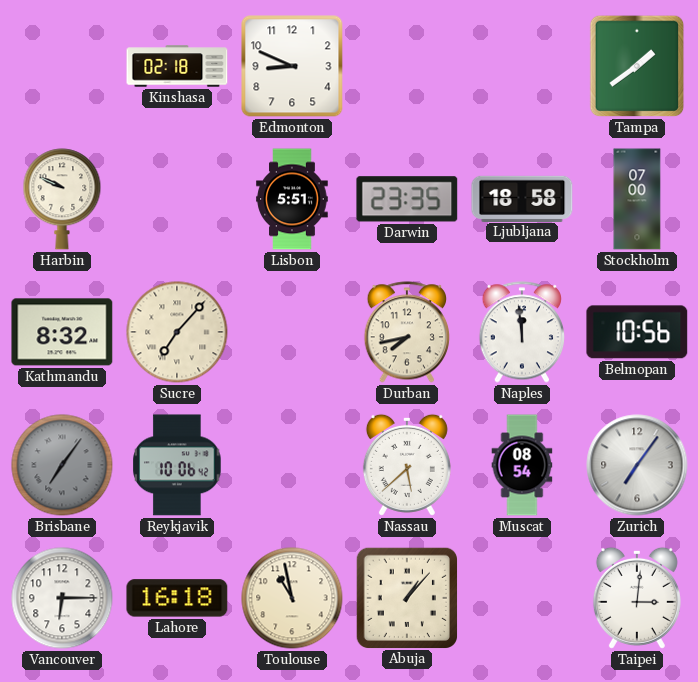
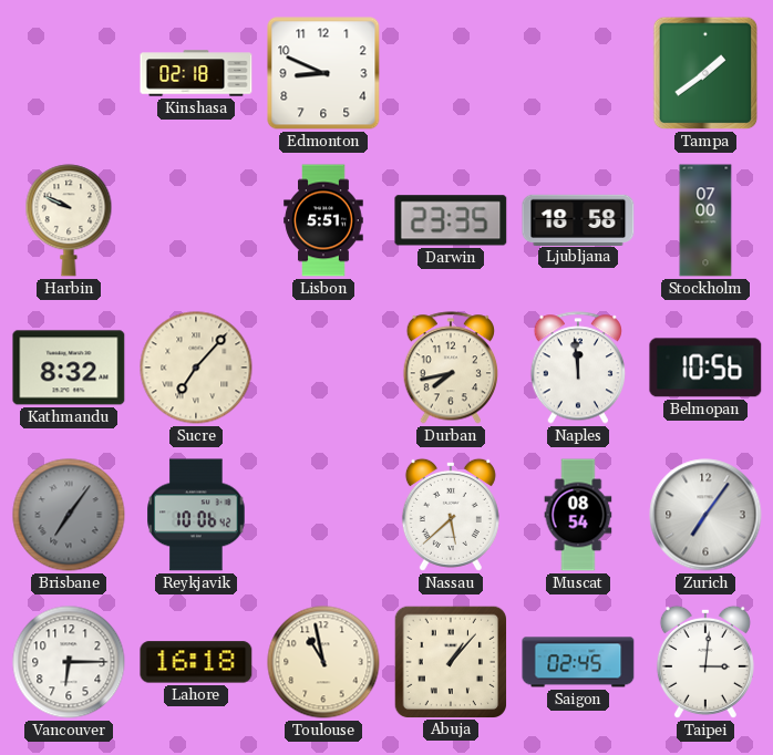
Saigon: none -> 02:45
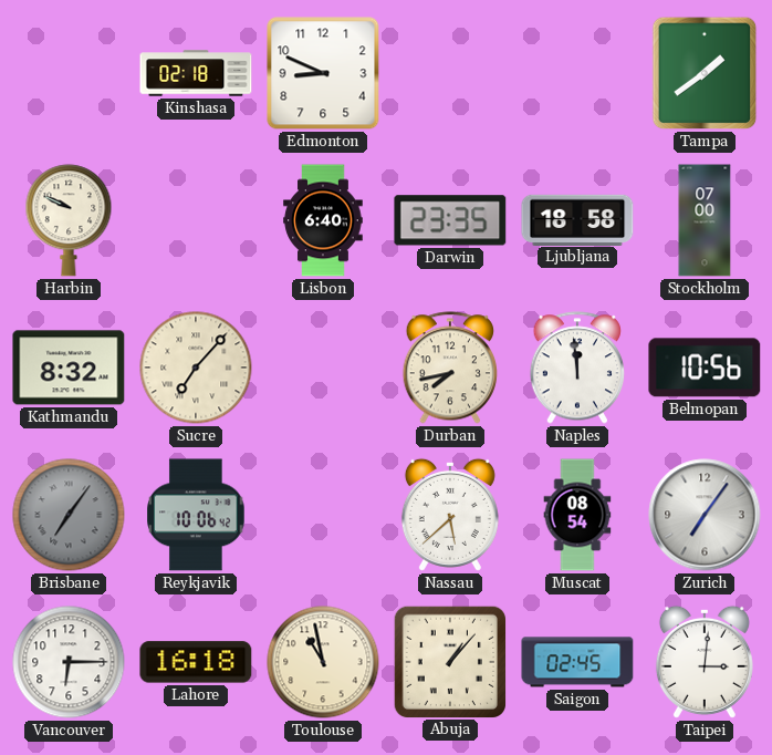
Lisbon: 5:51 -> 6:40
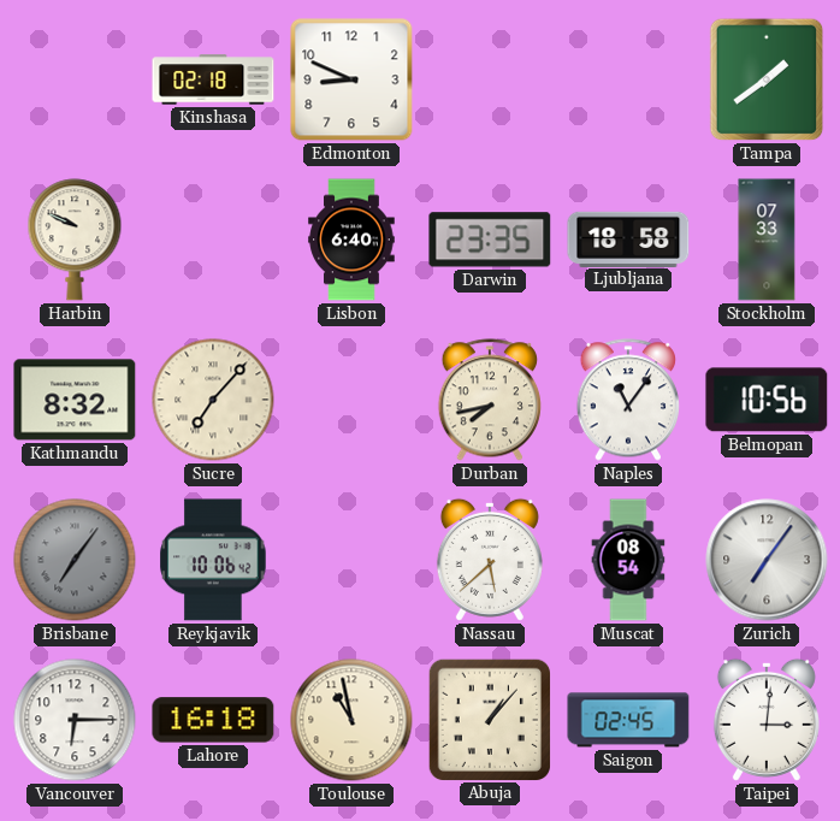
Stockholm: 07:00 -> 07:33
Naples: 11:59 -> 11:06
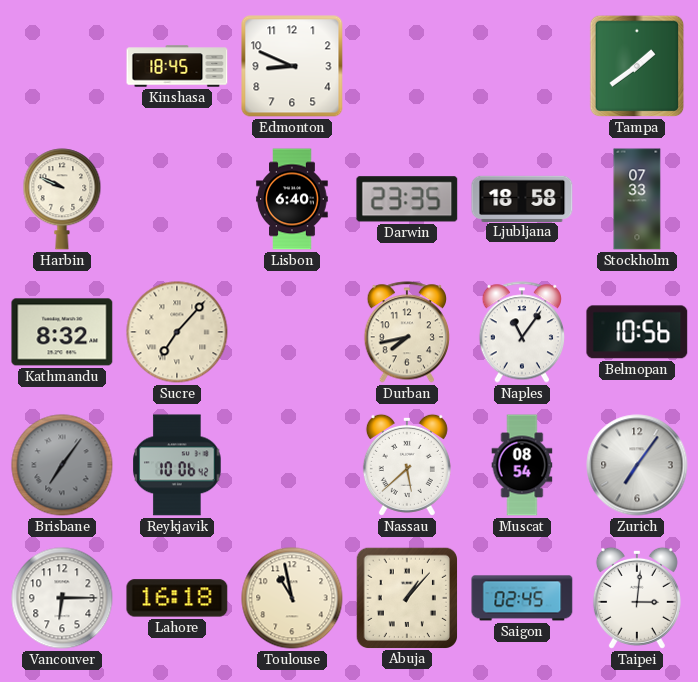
Kinshasa: 02:18 -> 18:45
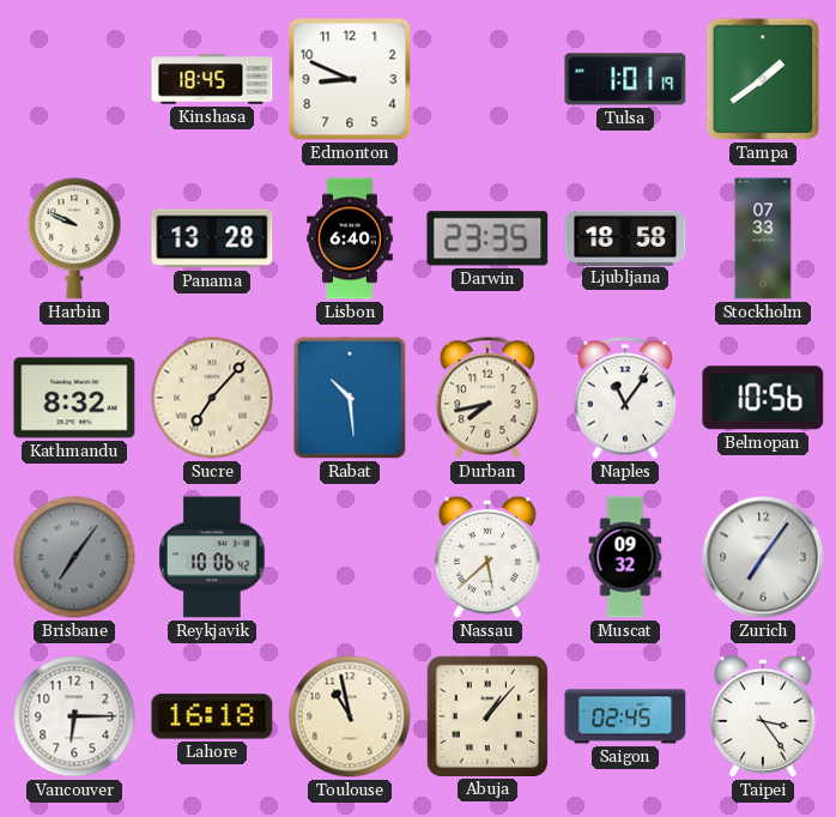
Tulsa: none -> 1:01
Panama: none -> 13:28
Rabat: none -> 10:29
Muscat: 08:54 -> 09:32
Taipei: 3:01 -> 3:24
